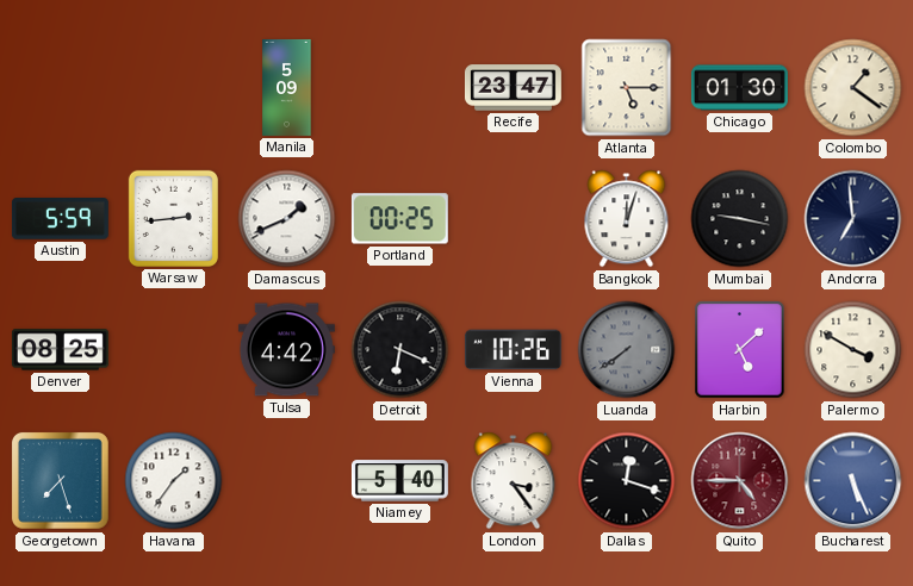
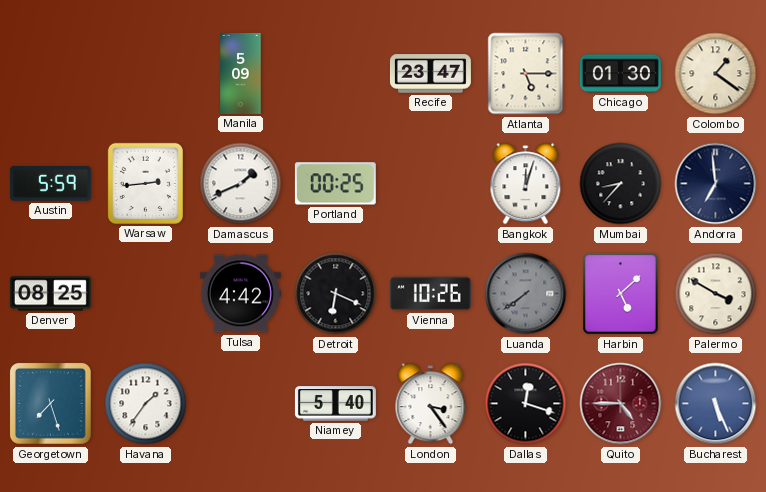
Mumbai: 9:17 -> 8:37
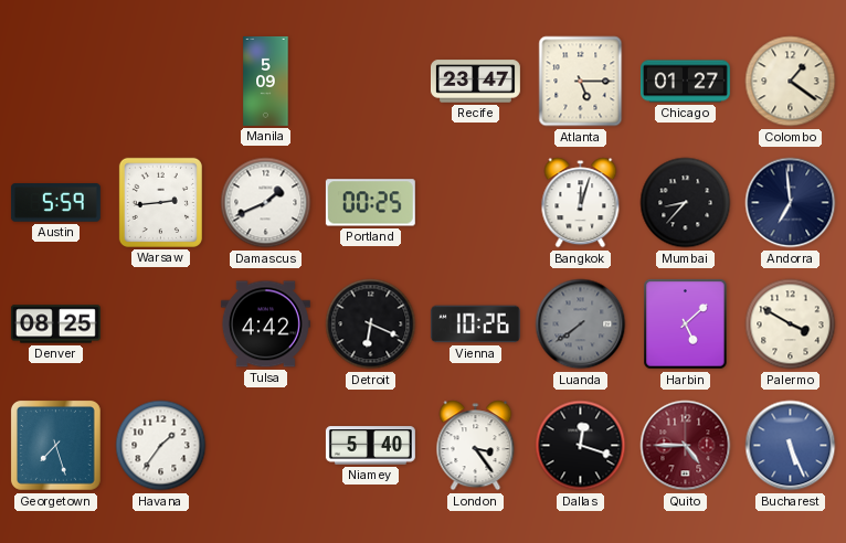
Chicago: 01:30 -> 01:27
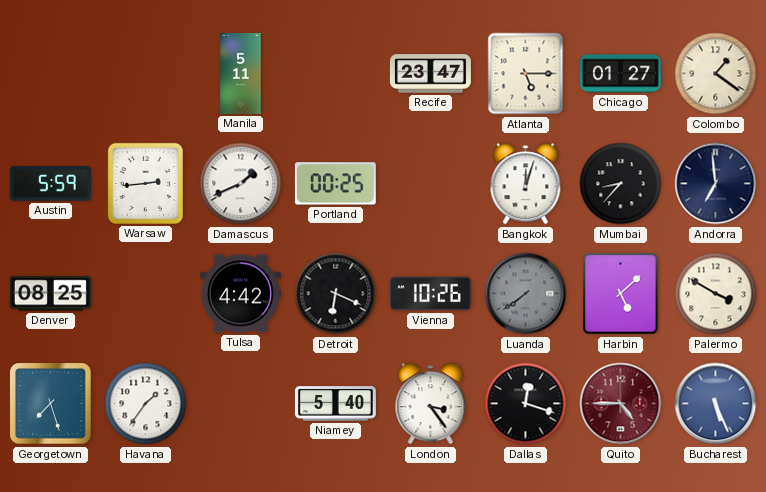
Manila: 5:09 -> 5:11
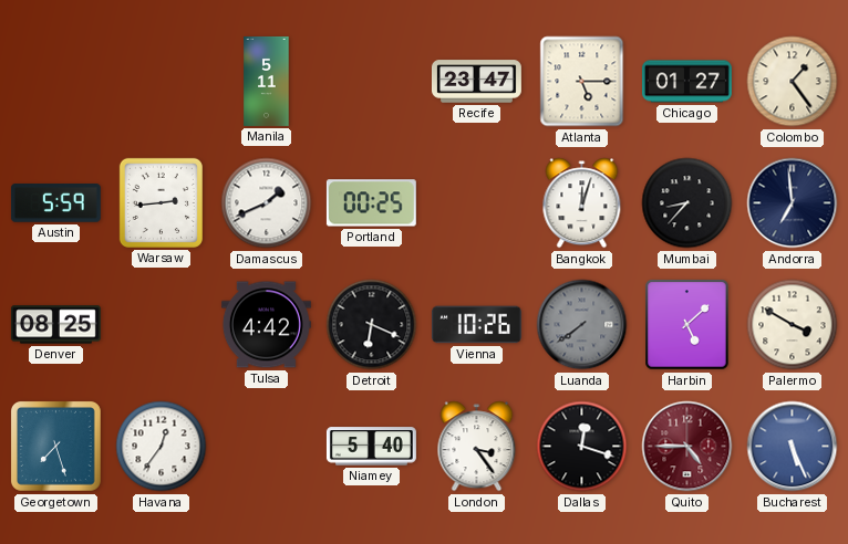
Colombo: 1:21 -> 1:24
Havana: 1:36 -> 12:36
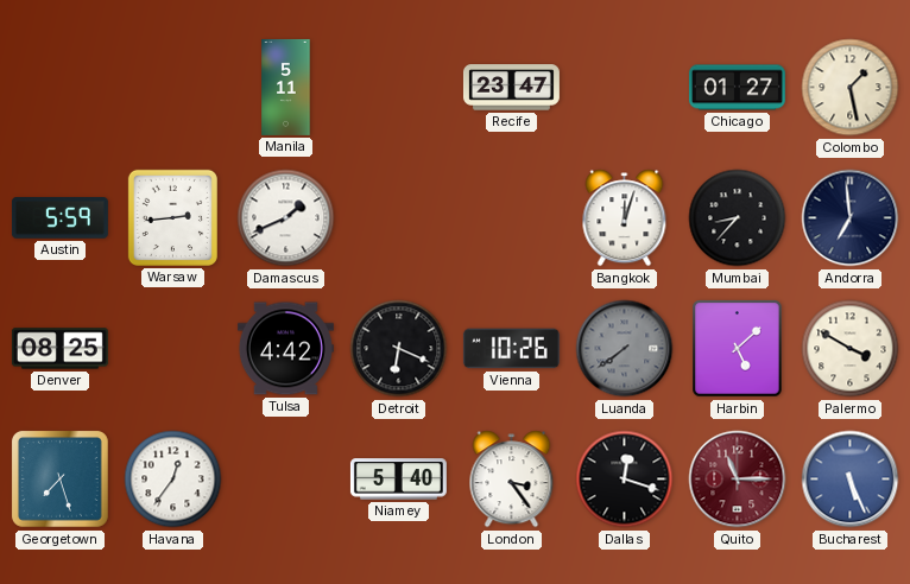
Atlanta: 5:15 -> none
Colombo: 1:24 -> 1:28
Portland: 00:25 -> none
Quito: 4:45 -> 11:15
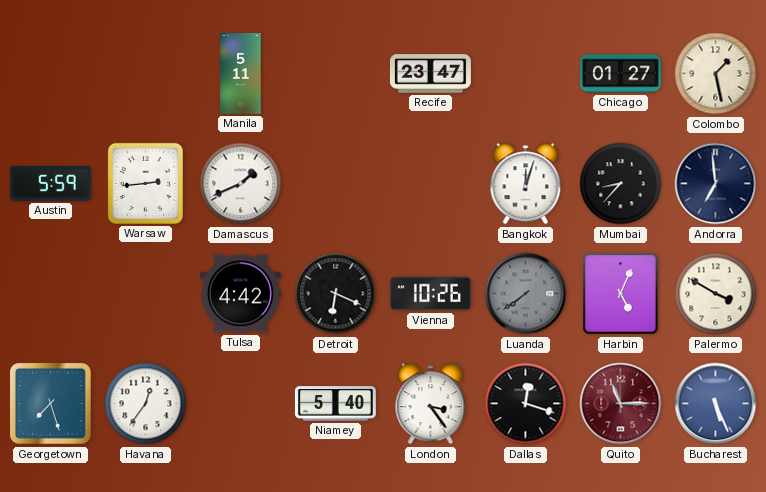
Denver: 08:25 -> none
Harbin: 5:08 -> 5:04
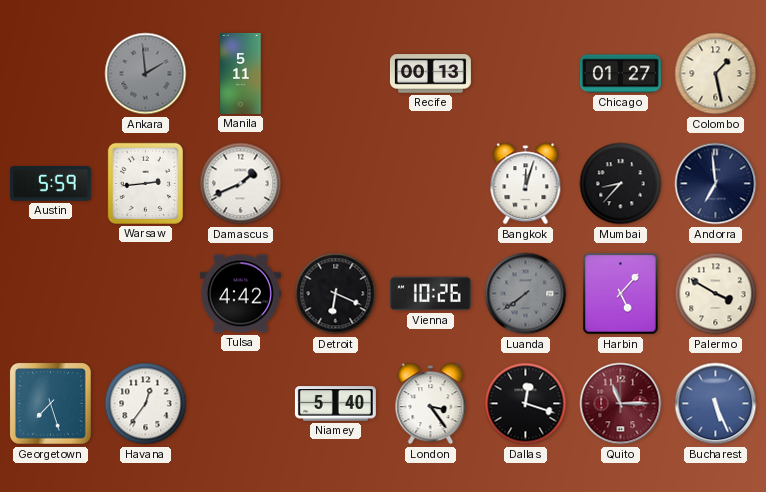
Ankara: none -> 1:59
Recife: 23:47 -> 00:13
Harbin: 5:04 -> 5:07
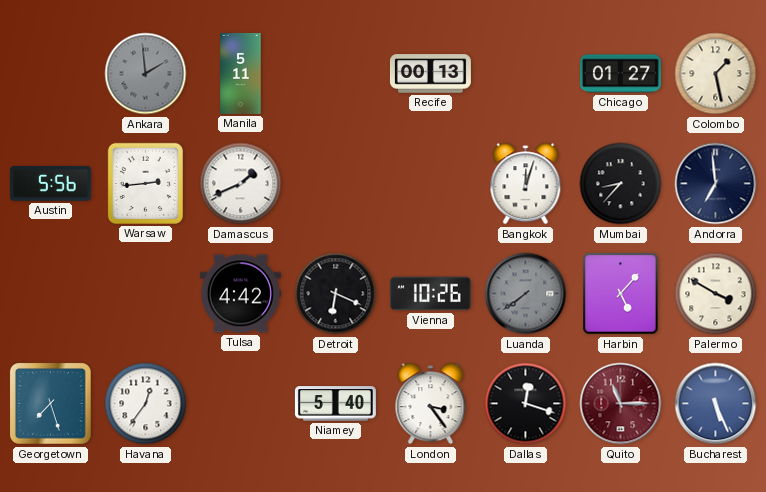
Austin: 5:59 -> 5:56
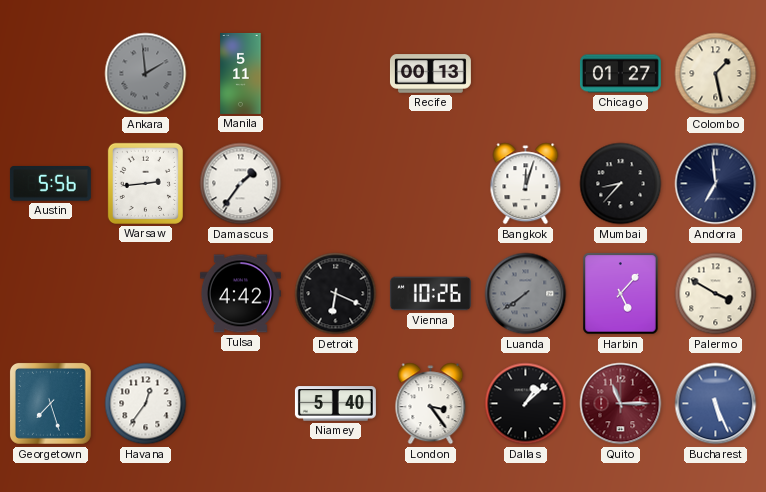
Damascus: 1:41 -> 1:36
Dallas: 12:18 -> 1:08
